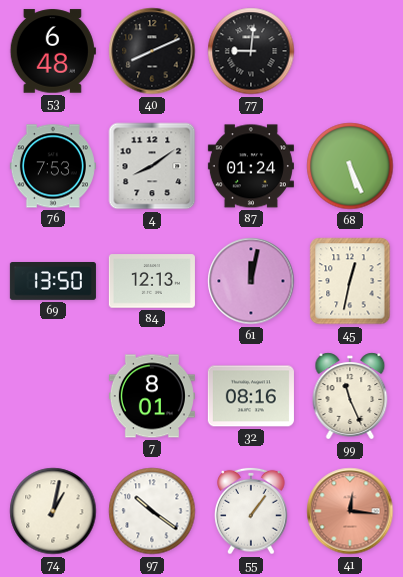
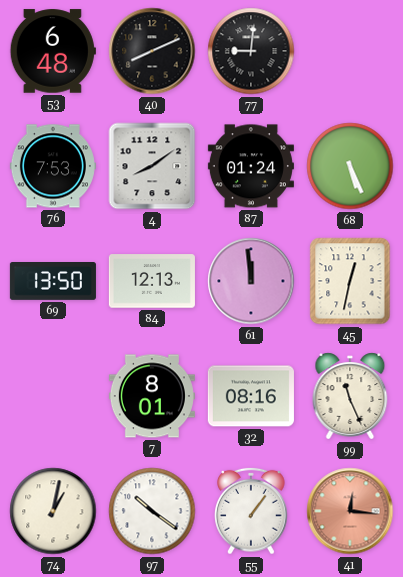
61: 12:02 -> 11:59
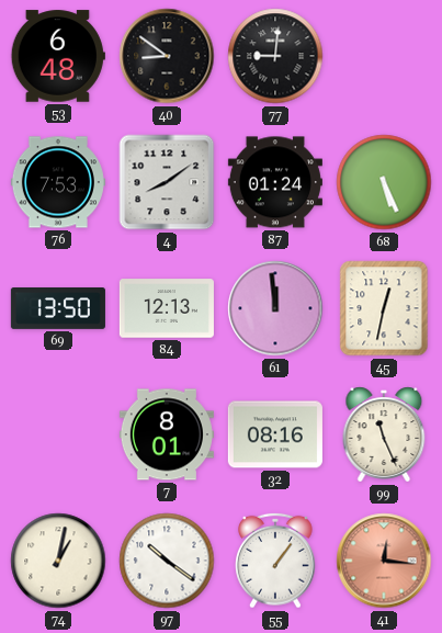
40: 8:11 -> 8:51
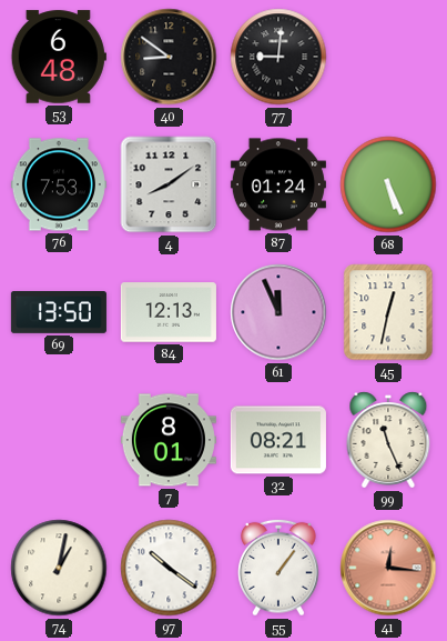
61: 11:59 -> 11:56
32: 08:16 -> 08:21
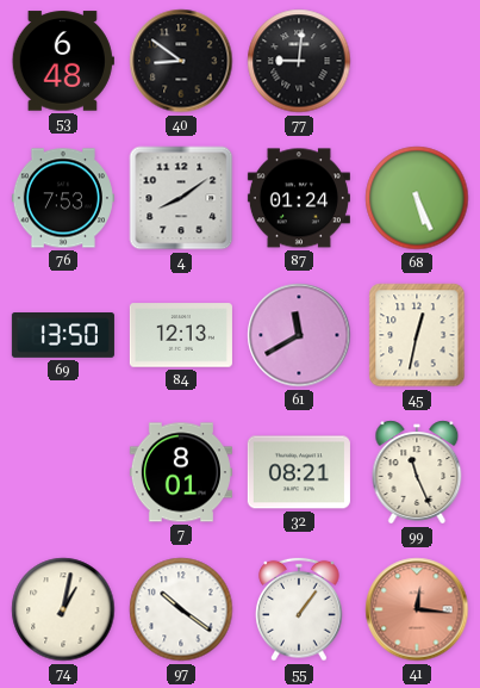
61: 11:56 -> 11:40
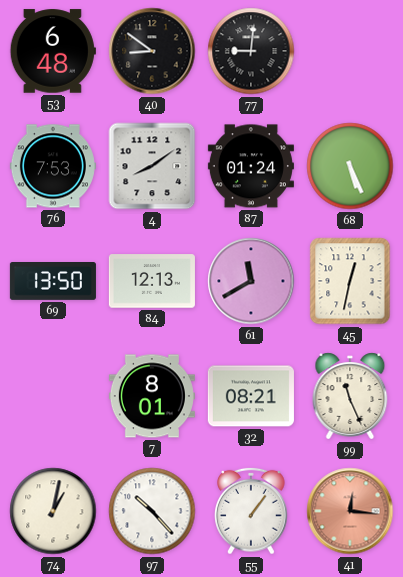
97: 10:21 -> 10:23
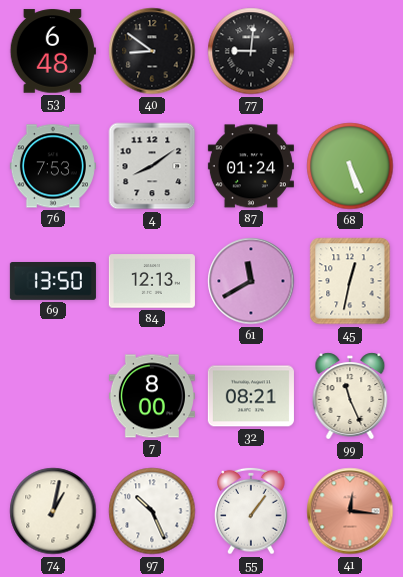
7: 8:01 -> 8:00
97: 10:23 -> 10:26
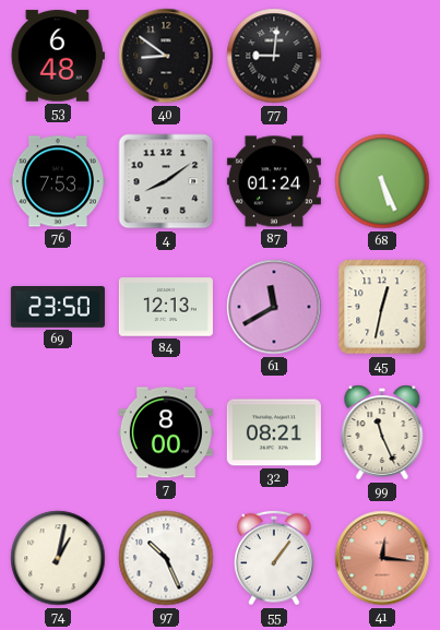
69: 13:50 -> 23:50
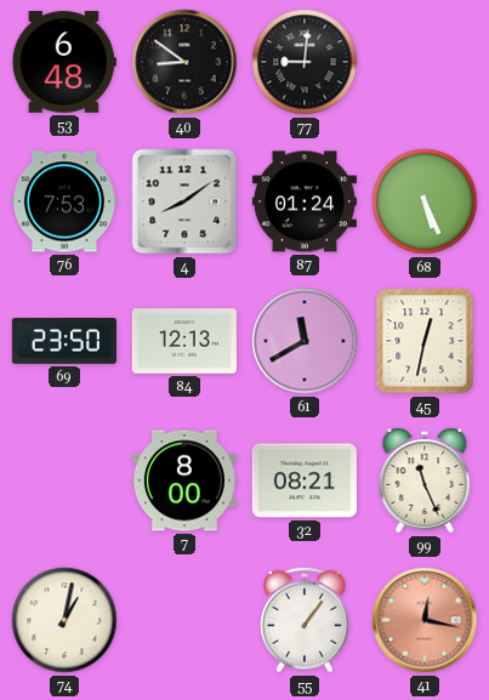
97: 10:26 -> none
41: 12:16 -> 12:17
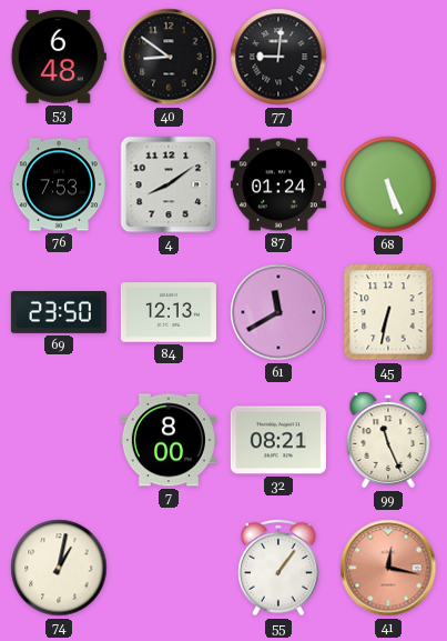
45: 12:32 -> 6:32
